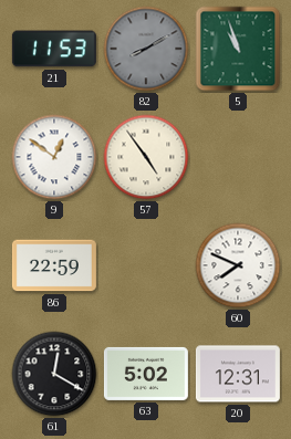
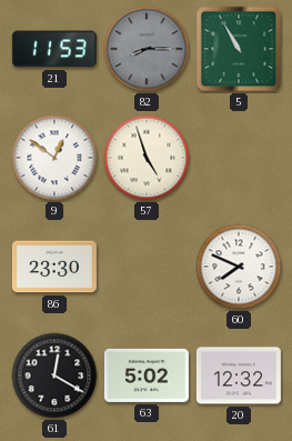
82: 8:10 -> 8:15
5: 10:57 -> 10:55
57: 4:54 -> 4:57
86: 22:59 -> 23:30
20: 12:31 -> 12:32
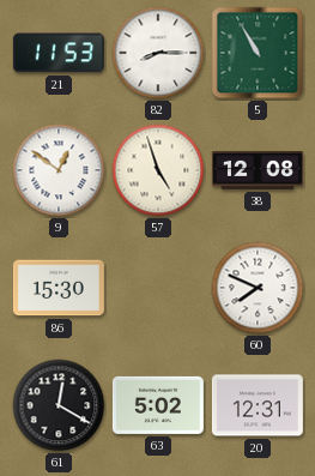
82 dial: grey -> white
38: none -> 12:08
86: 23:30 -> 15:30
20: 12:32 -> 12:31
